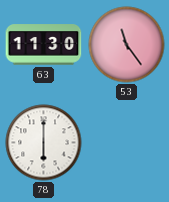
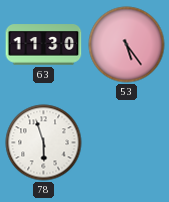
53: 11:24 -> 5:24
78: 6:00 -> 5:57
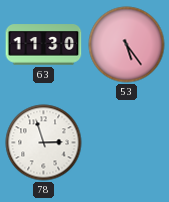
78: 5:57 -> 2:57
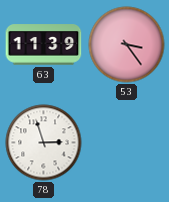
63: 11:30 -> 11:39
53: 5:24 -> 3:24
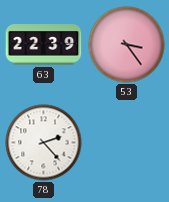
63: 11:39 -> 22:39
78: 2:57 -> 2:23
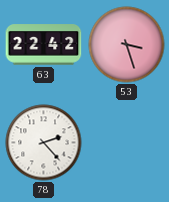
63: 22:39 -> 22:42
53: 3:24 -> 3:27
